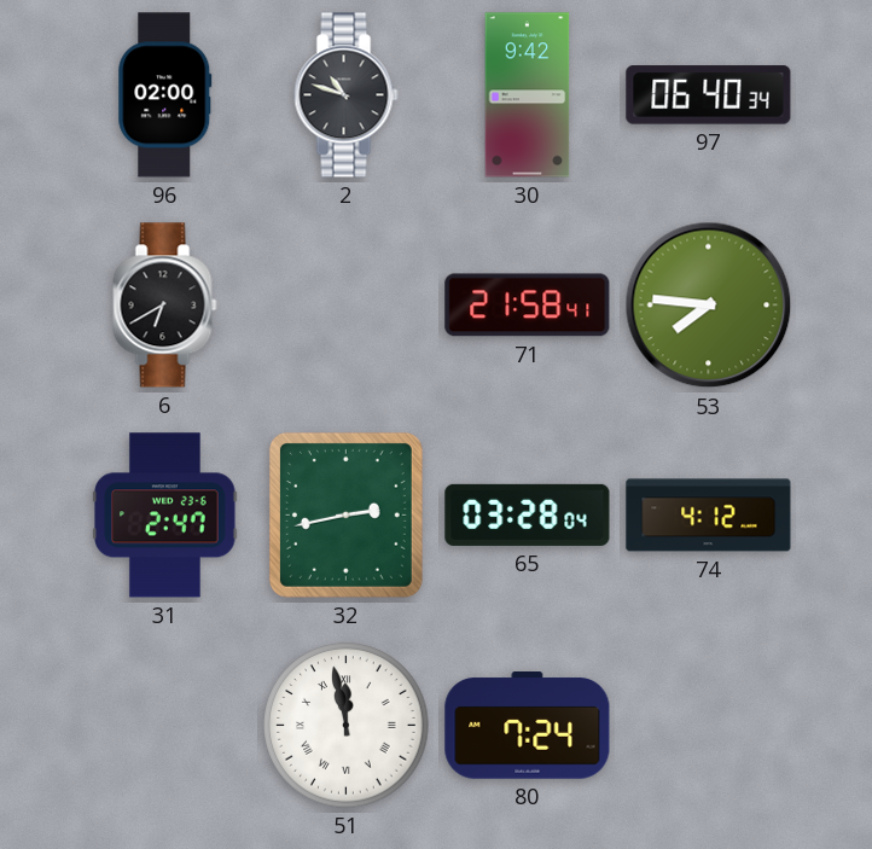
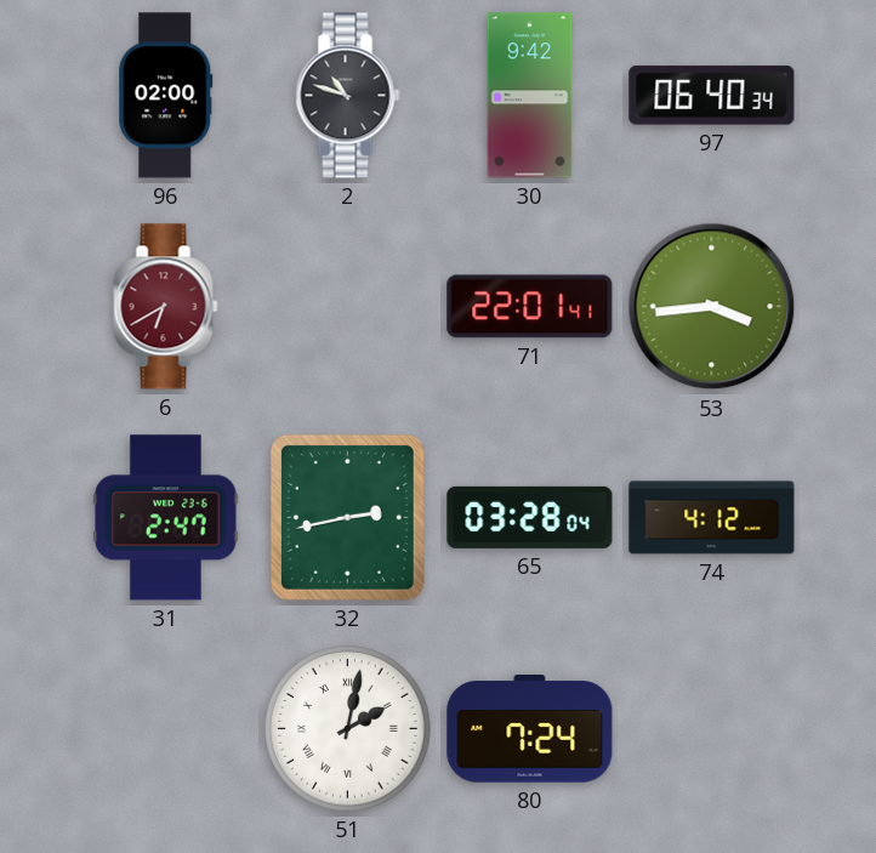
6 dial: black -> burgundy
71: 21:58 -> 22:01
53: 7:46 -> 3:44
51: 11:58 -> 2:02
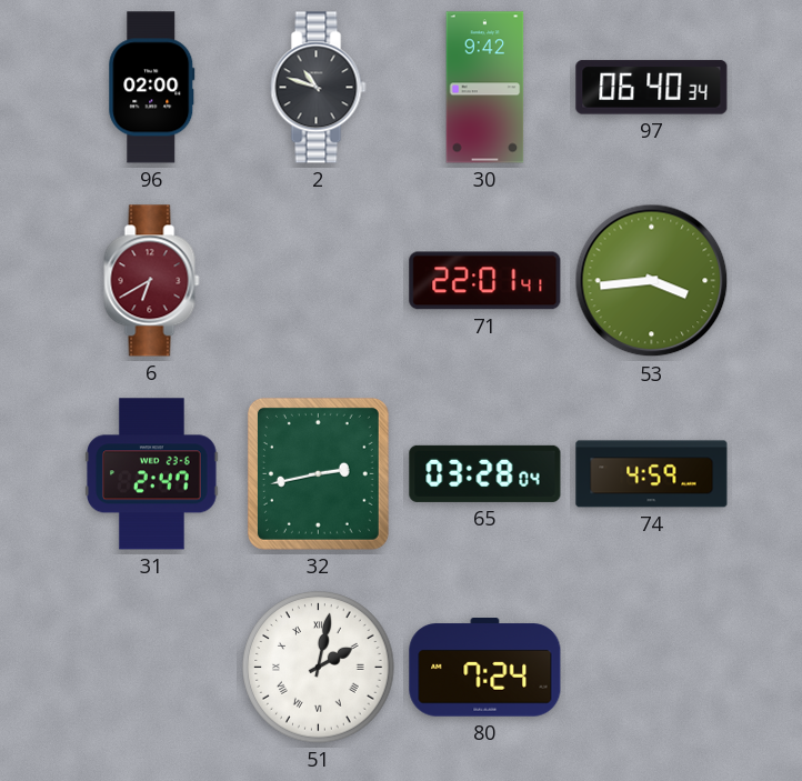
74: 4:12 -> 4:59
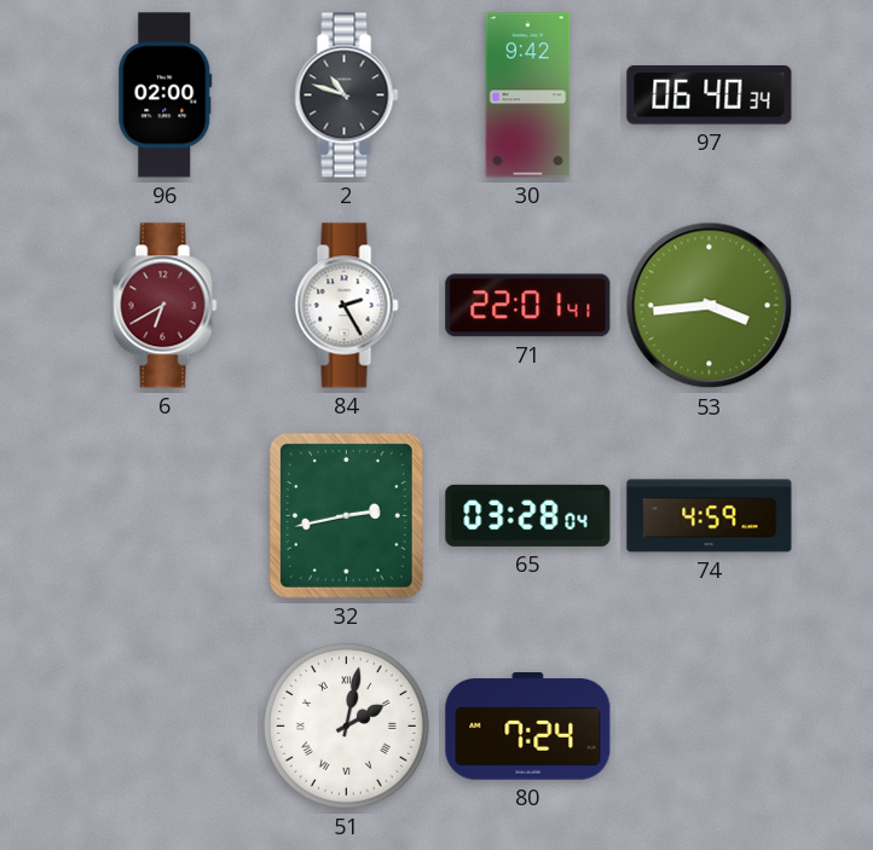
84: none -> 2:25
31: 2:47 -> none
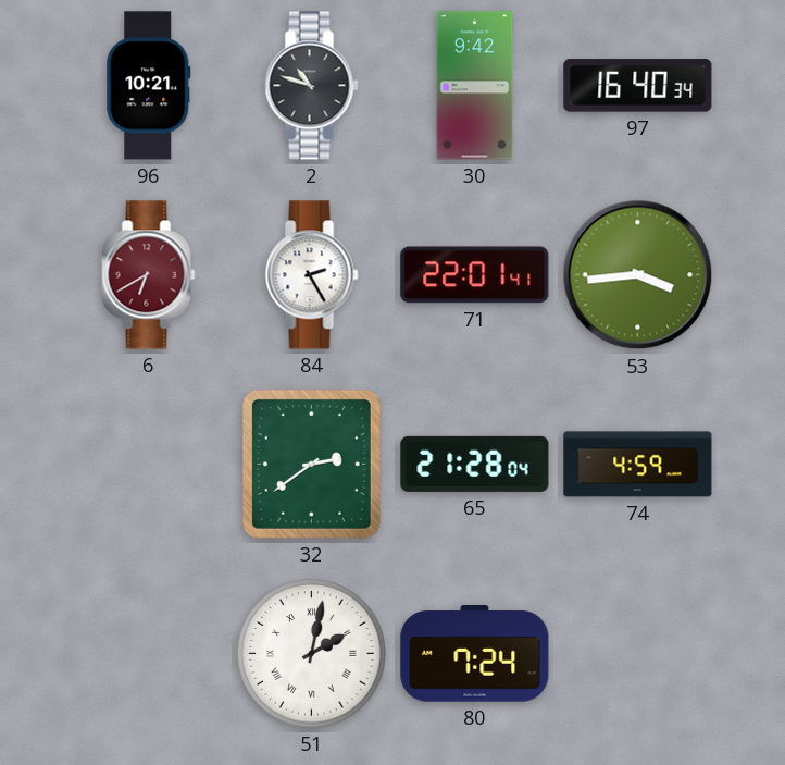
96: 02:00 -> 10:21
97: 06:40 -> 16:40
32: 2:43 -> 2:39
65: 03:28 -> 21:28
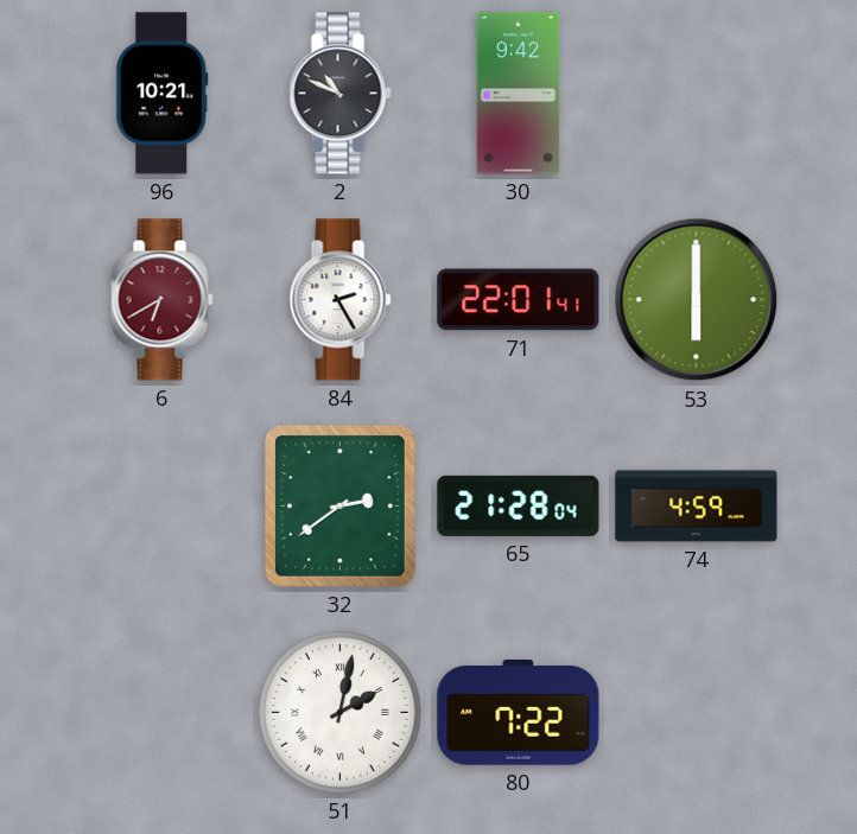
2: 10:48 -> 10:49
97: 16:40 -> none
53: 3:44 -> 6:00
80: 7:24 -> 7:22
